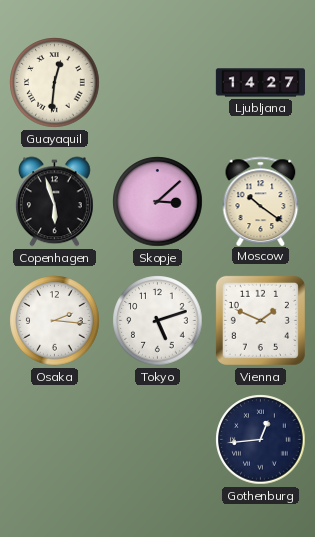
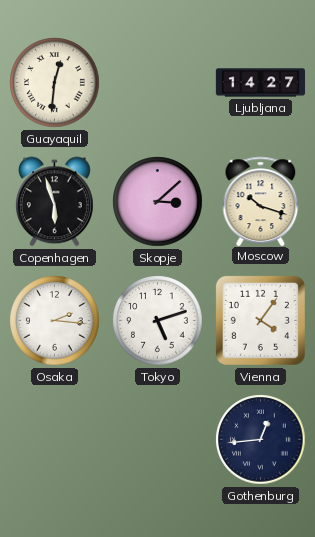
Moscow: 10:21 -> 10:18
Vienna: 1:49 -> 4:06
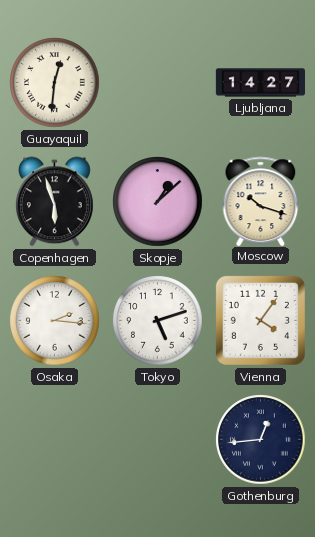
Skopje: 3:08 -> 1:08
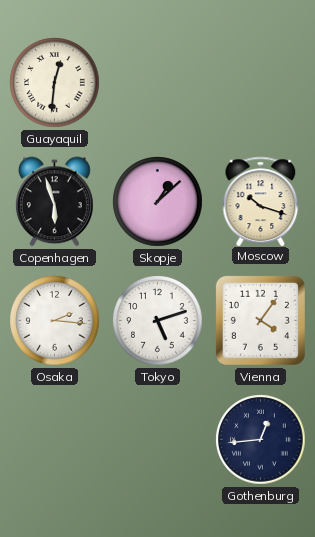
Ljubljana: 14:27 -> none
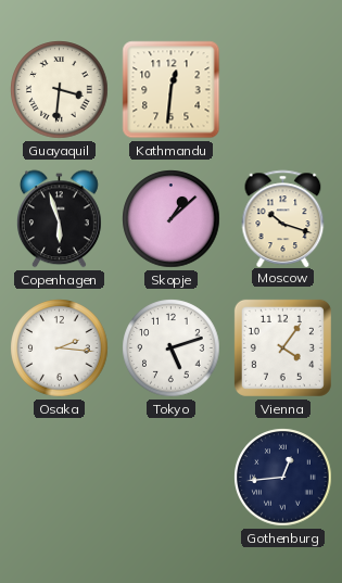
Guayaquil: 12:31 -> 3:31
Kathmandu: none -> 12:31
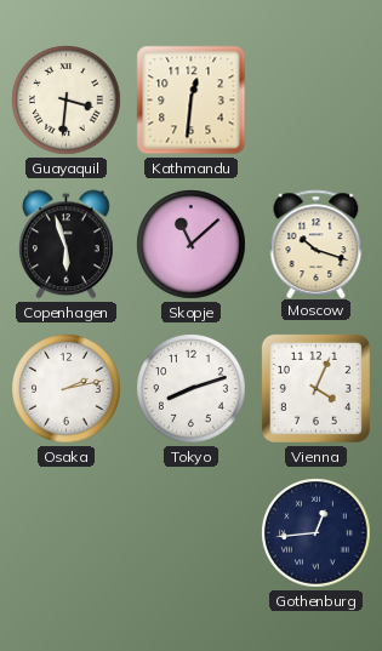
Skopje: 1:08 -> 11:08
Osaka: 2:16 -> 2:13
Tokyo: 5:12 -> 8:12
Vienna: 4:06 -> 4:04
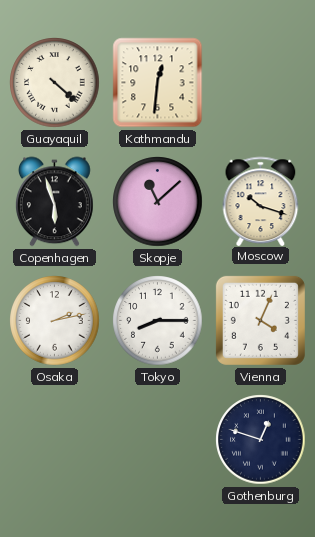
Guayaquil: 3:31 -> 4:22
Tokyo: 8:12 -> 8:15
Gothenburg: 12:44 -> 12:48
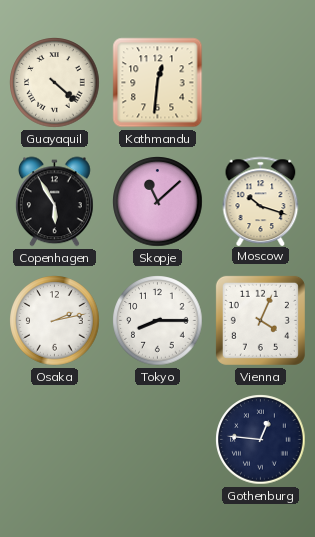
Copenhagen: 5:57 -> 5:55
Gothenburg: 12:48 -> 12:46
